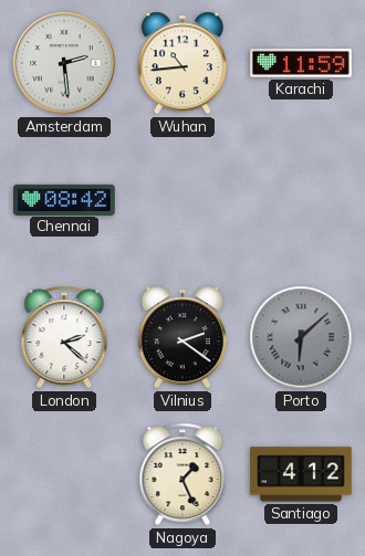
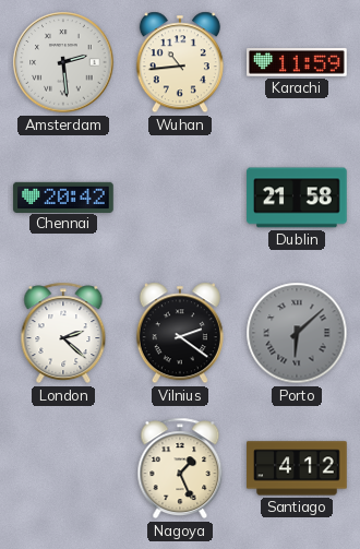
Chennai: 08:42 -> 20:42
Dublin: none -> 21:58
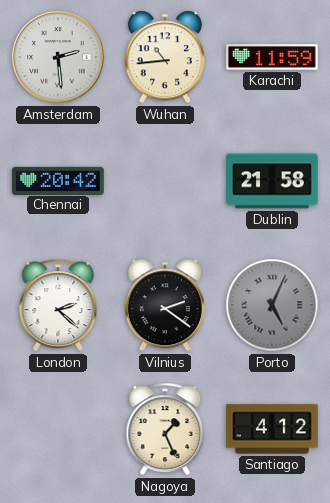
Porto: 6:08 -> 5:04
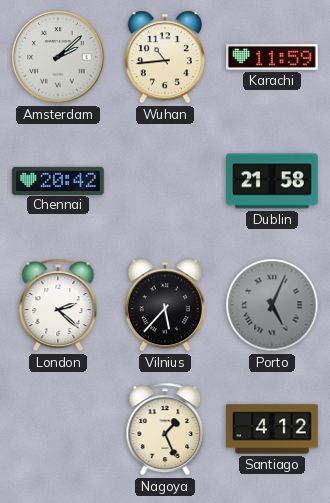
Amsterdam: 2:29 -> 2:08
Vilnius: 2:21 -> 5:37
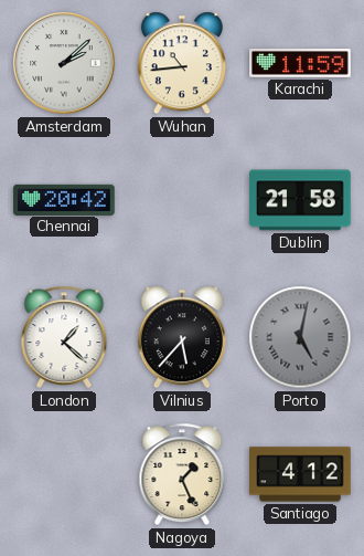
London: 2:22 -> 1:22
Porto: 5:04 -> 5:02
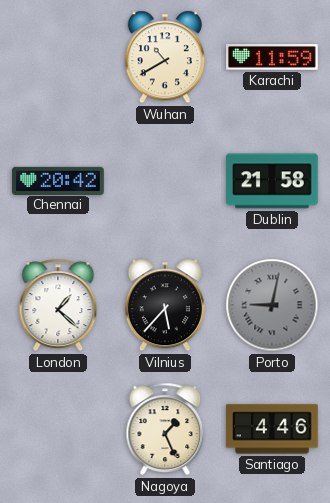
Amsterdam: 2:08 -> none
Wuhan: 10:44 -> 10:40
Porto: 5:02 -> 9:02
Santiago: 4:12 -> 4:46
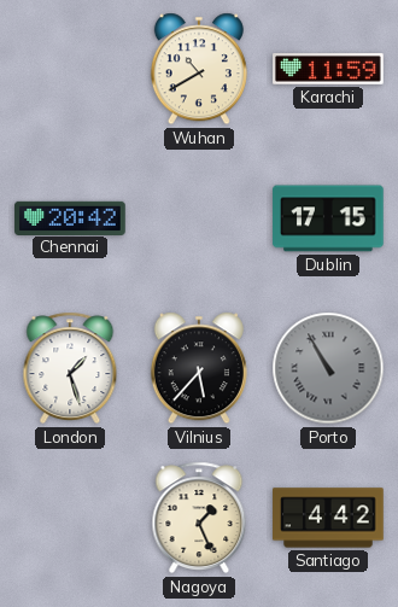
Dublin: 21:58 -> 17:15
London: 1:22 -> 1:27
Porto: 9:02 -> 10:55
Santiago: 4:46 -> 4:42
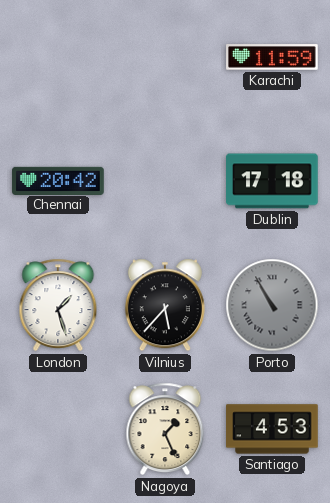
Wuhan: 10:40 -> none
Dublin: 17:15 -> 17:18
Santiago: 4:42 -> 4:53
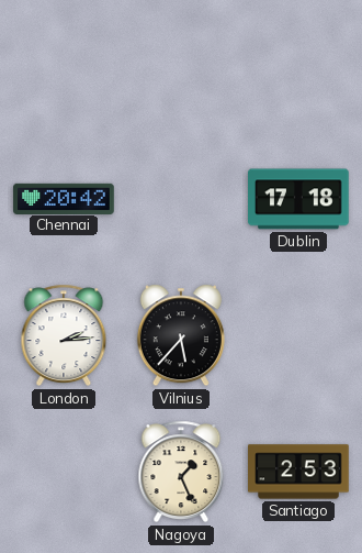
Karachi: 11:59 -> none
London: 1:27 -> 2:14
Porto: 10:55 -> none
Santiago: 4:53 -> 2:53
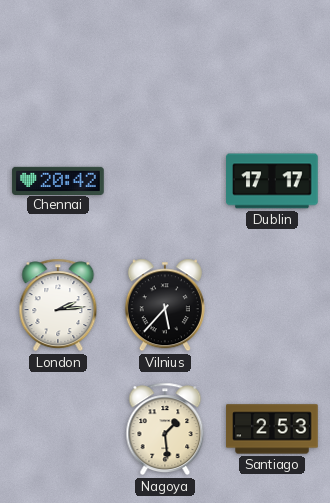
Dublin: 17:18 -> 17:17
Nagoya: 1:26 -> 1:29
